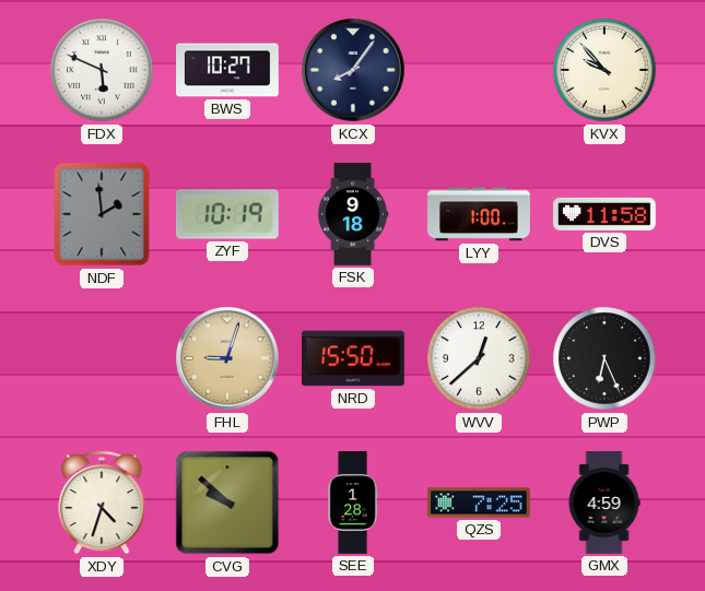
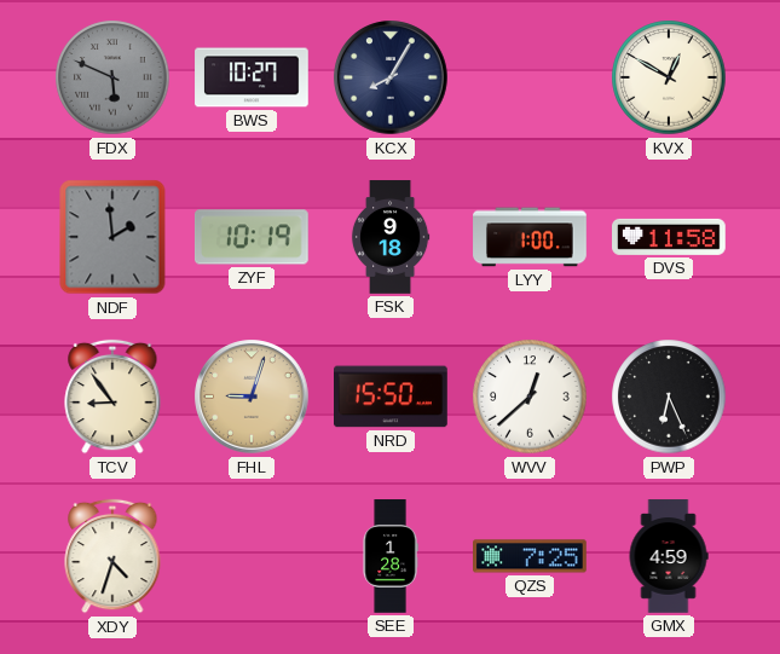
FDX dial: white -> grey
KCX: 8:06 -> 8:05
KVX: 9:53 -> 12:50
TCV: none -> 8:54
CVG: 9:52 -> none
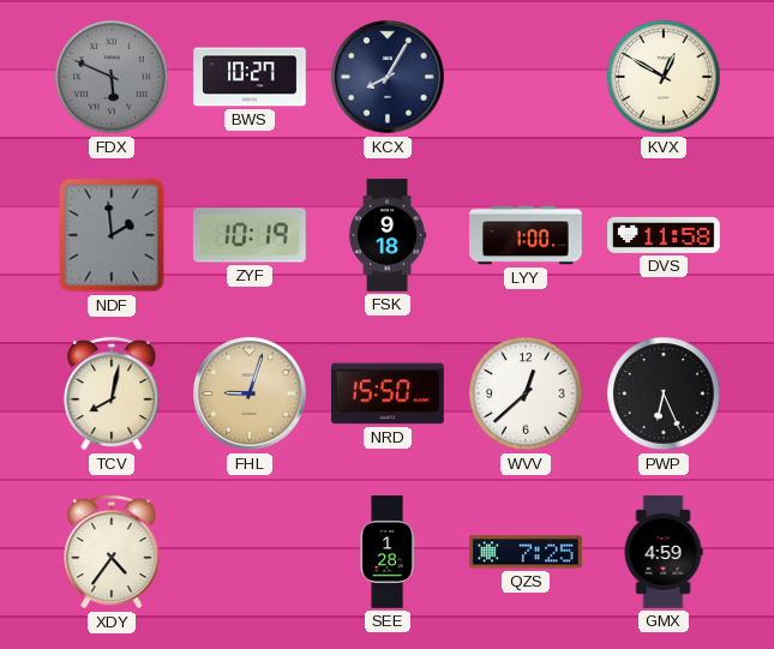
TCV: 8:54 -> 8:02
XDY: 4:33 -> 4:36
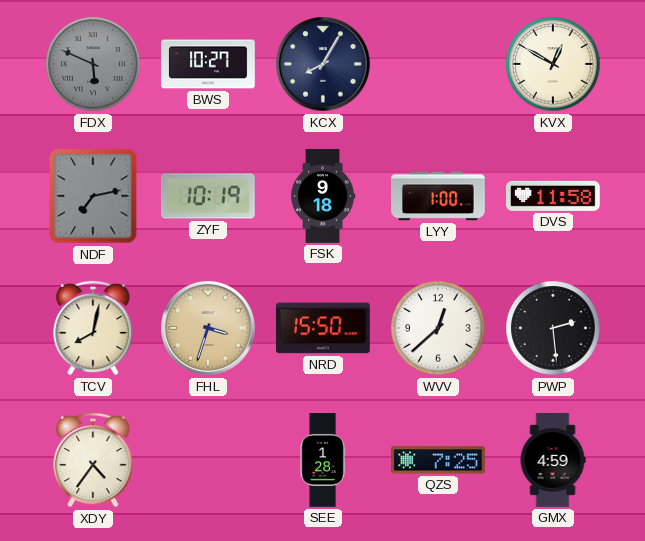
NDF: 1:59 -> 7:13
FHL: 9:03 -> 3:33
PWP: 6:26 -> 2:29
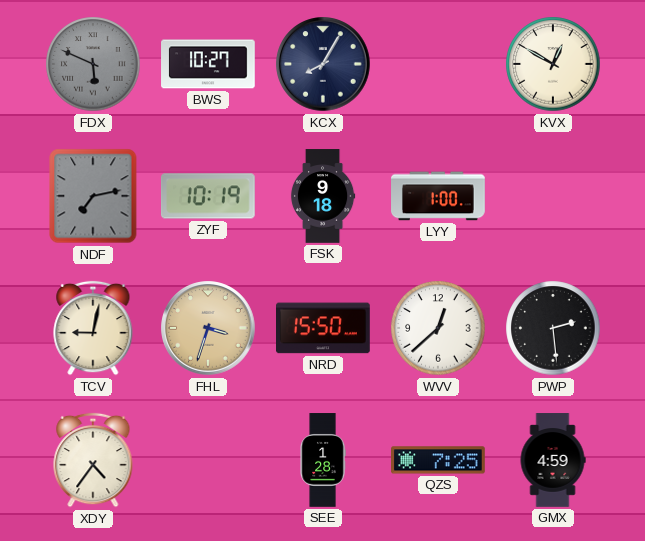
DVS: 11:58 -> none
TCV: 8:02 -> 9:02
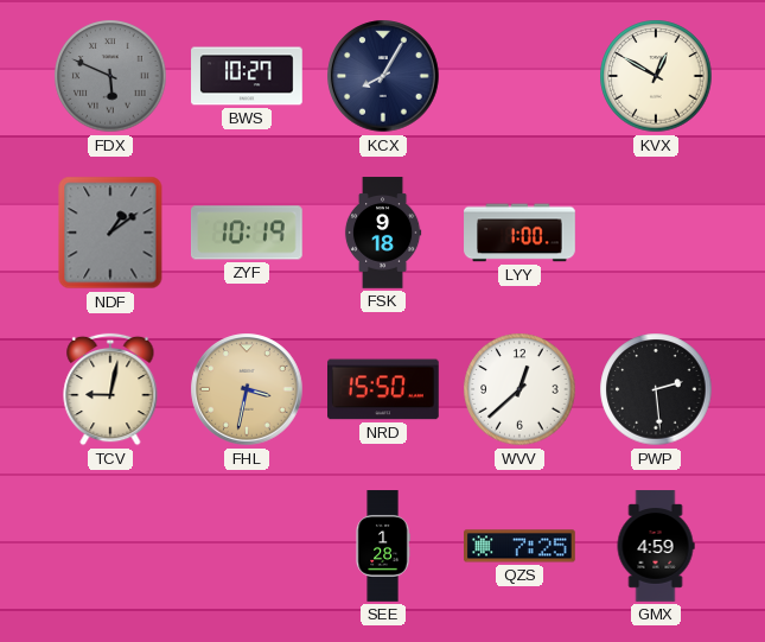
NDF: 7:13 -> 1:09
FHL: 3:33 -> 3:32
XDY: 4:36 -> none
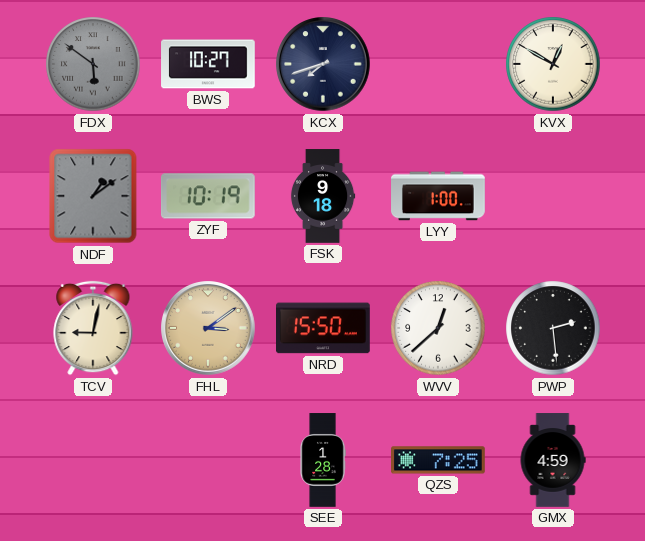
FDX: 5:49 -> 5:51
KCX: 8:05 -> 7:42
FHL: 3:32 -> 3:09
